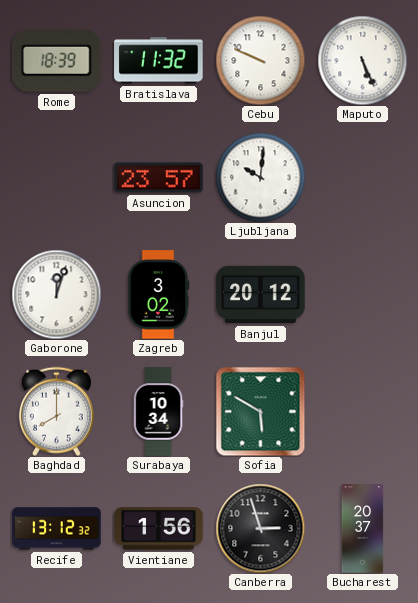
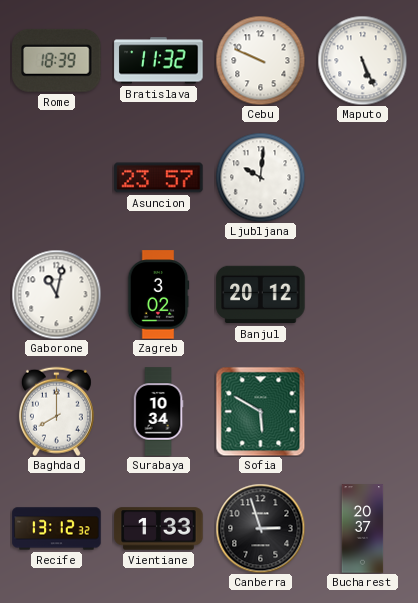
Gaborone: 12:03 -> 11:02
Vientiane: 1:56 -> 1:33
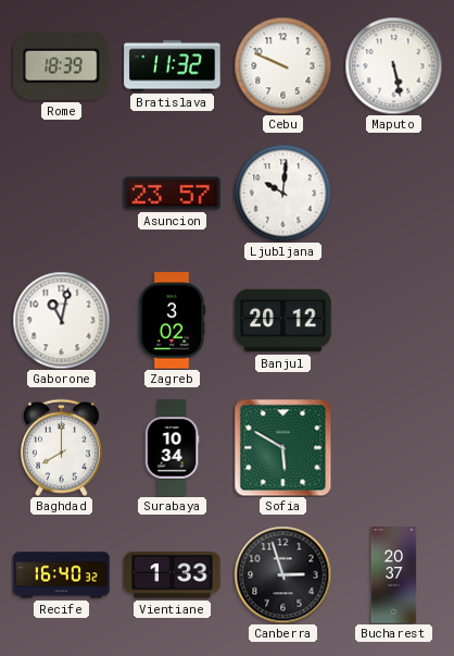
Maputo: 5:26 -> 5:28
Recife: 13:12 -> 16:40
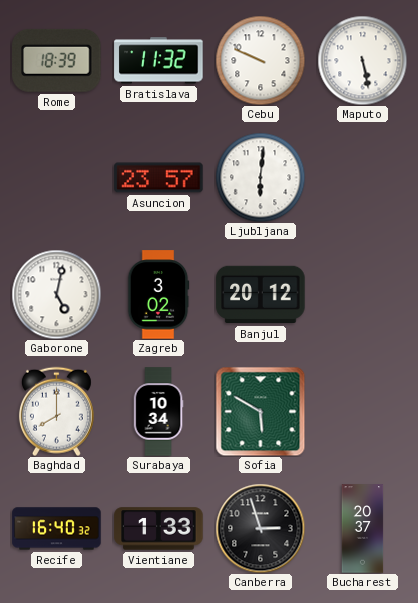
Ljubljana: 10:01 -> 6:01
Gaborone: 11:02 -> 5:02
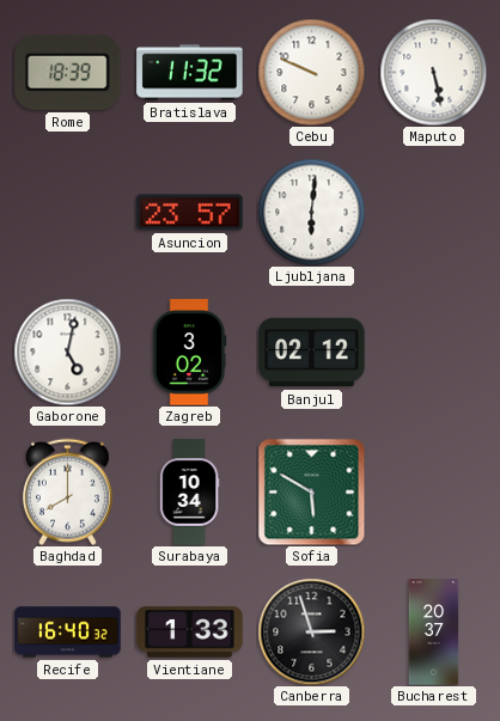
Banjul: 20:12 -> 02:12
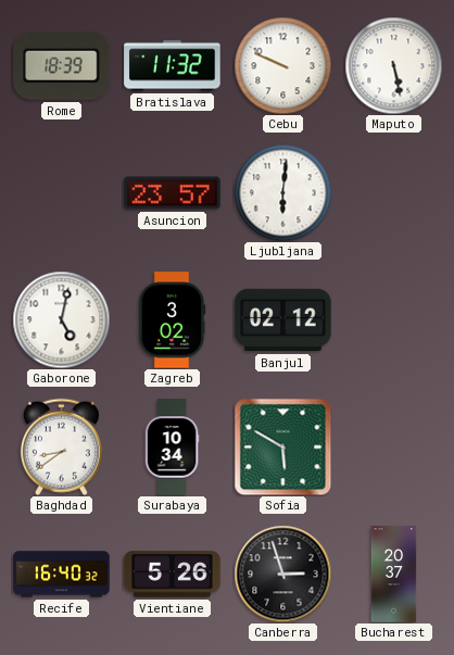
Baghdad: 8:00 -> 8:39
Vientiane: 1:33 -> 5:26
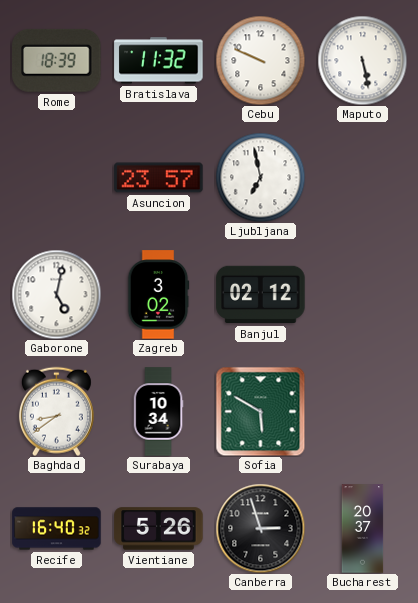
Ljubljana: 6:01 -> 6:58
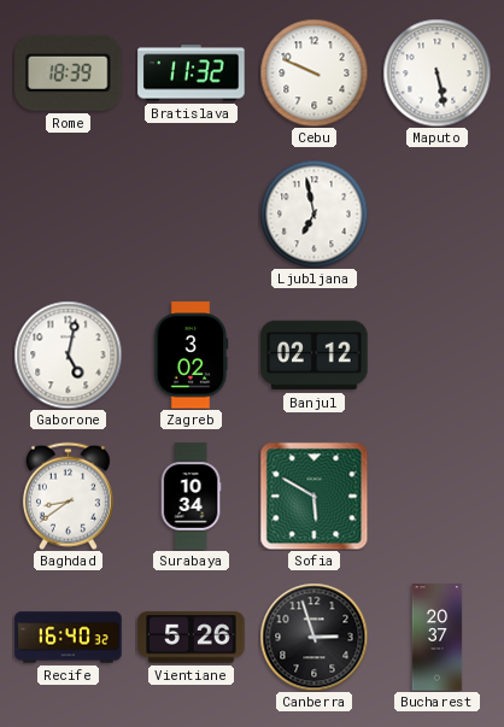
Asuncion: 23:57 -> none
